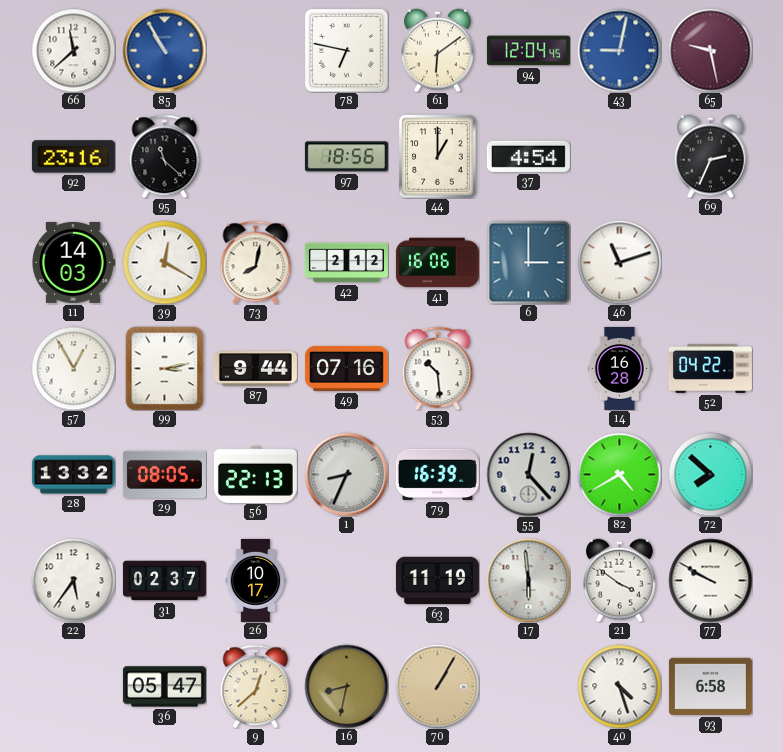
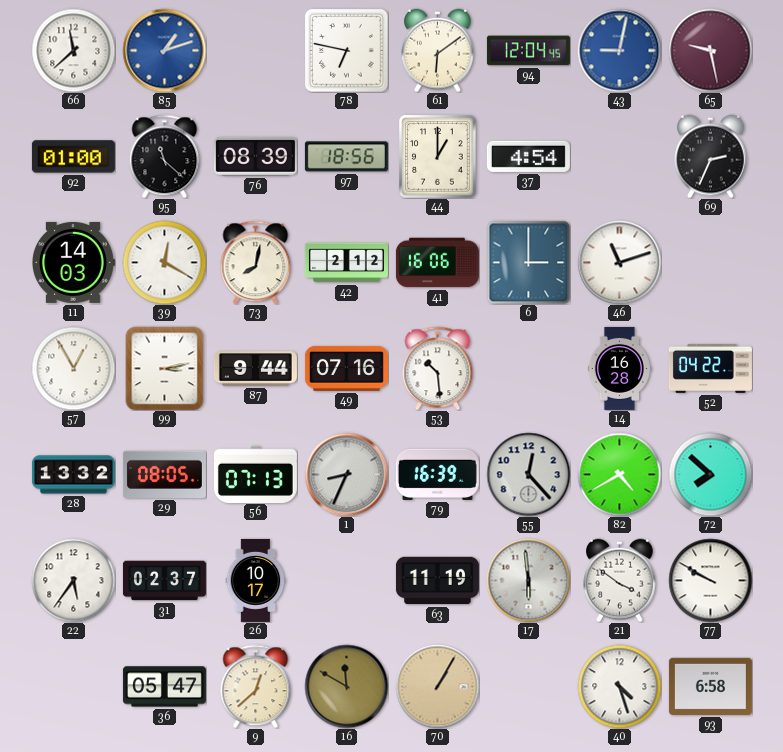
85: 10:55 -> 1:12
92: 23:16 -> 01:00
76: none -> 08:39
56: 22:13 -> 07:13
16: 8:32 -> 11:50
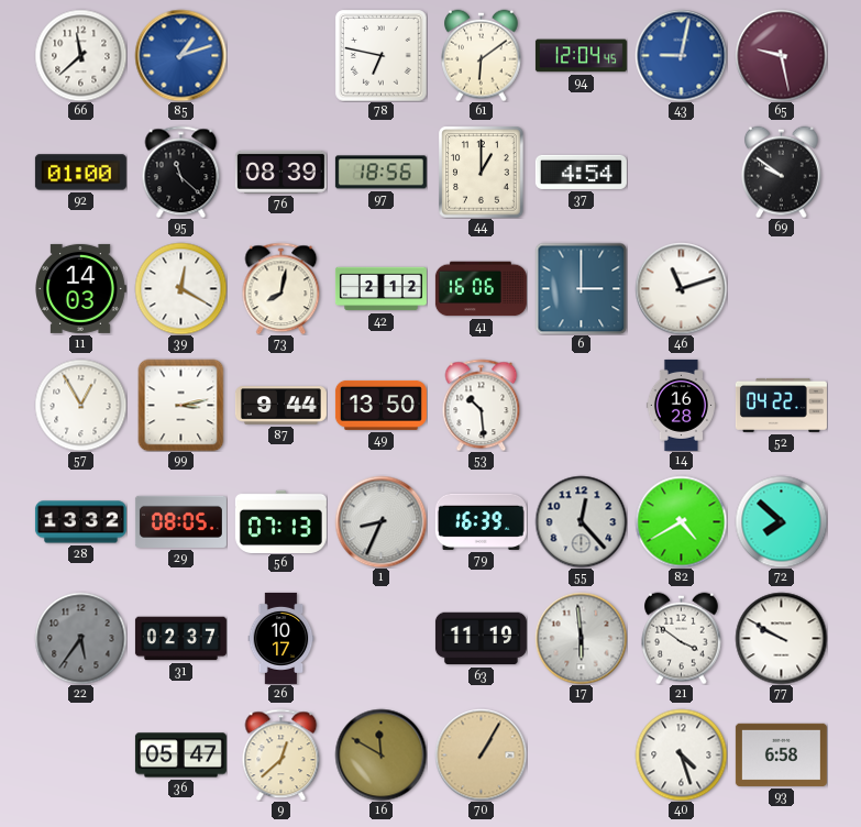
69: 2:34 -> 9:51
49: 07:16 -> 13:50
22 dial: white -> grey
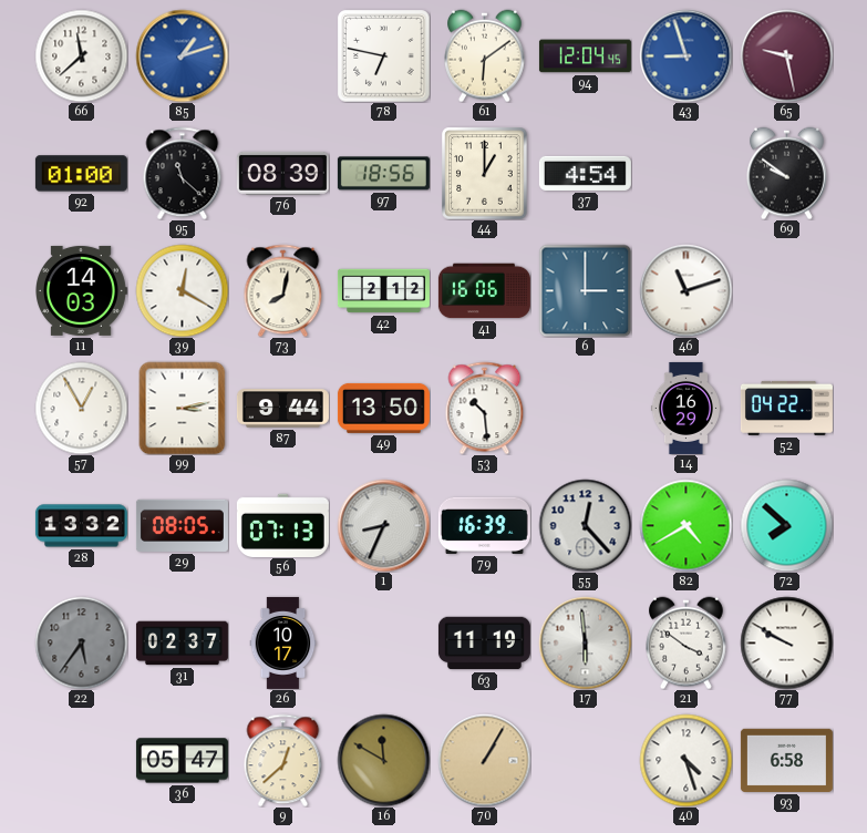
43: 9:02 -> 8:57
14: 16:28 -> 16:29
